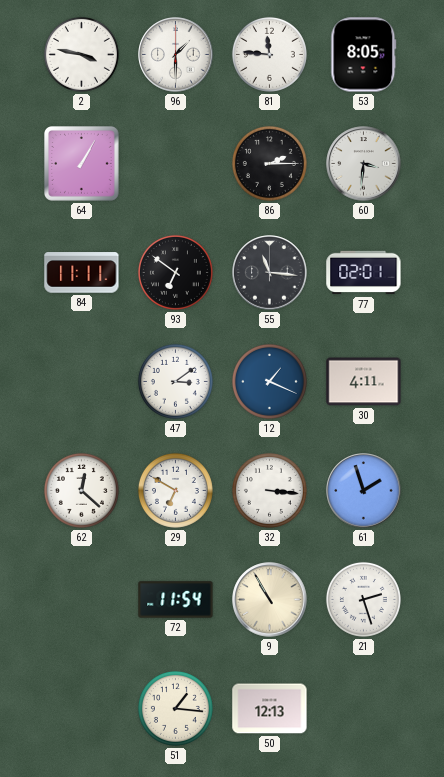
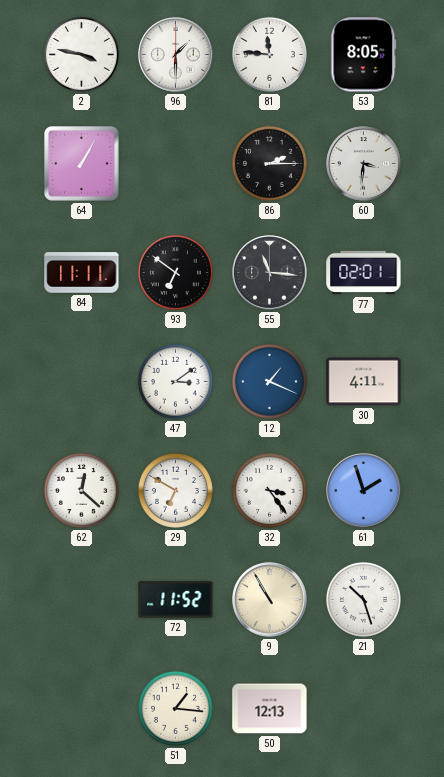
32: 3:16 -> 3:24
72: 11:54 -> 11:52
21: 2:27 -> 10:27
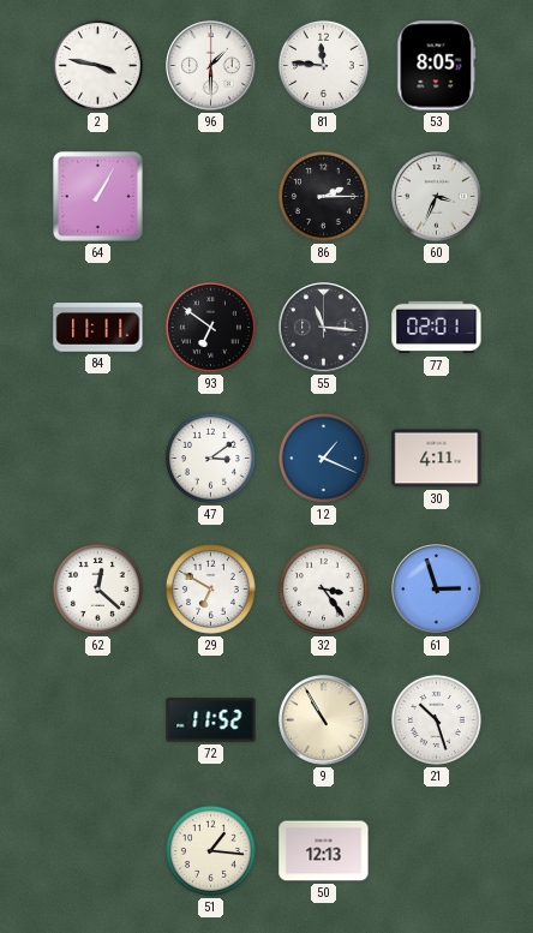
60: 3:31 -> 3:34
61: 1:57 -> 2:57
